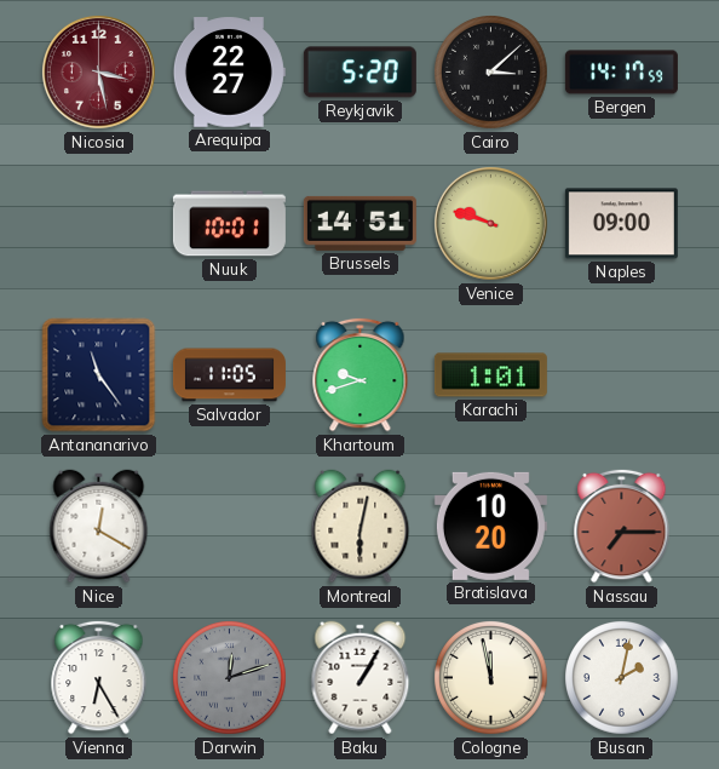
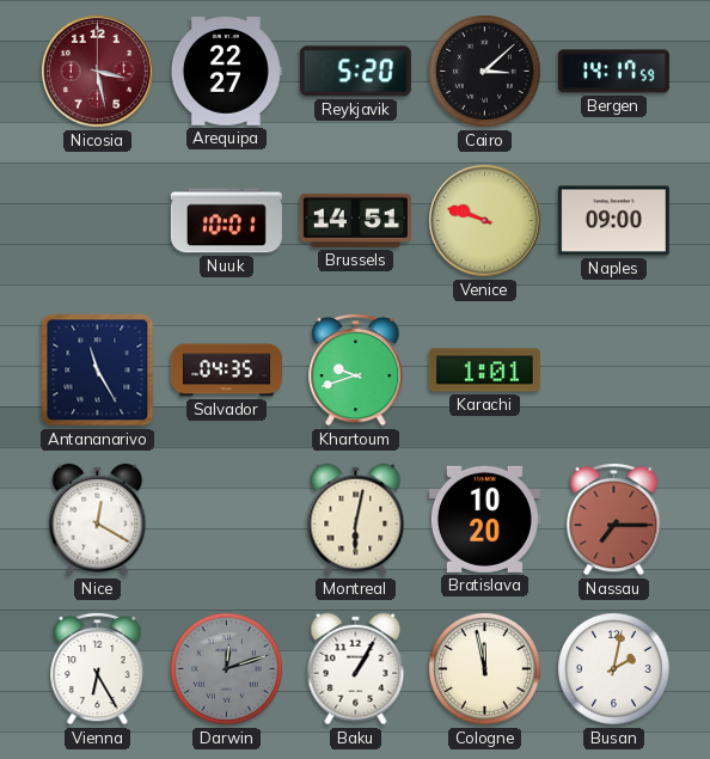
Antananarivo: 11:24 -> 11:25
Salvador: 11:05 -> 04:35
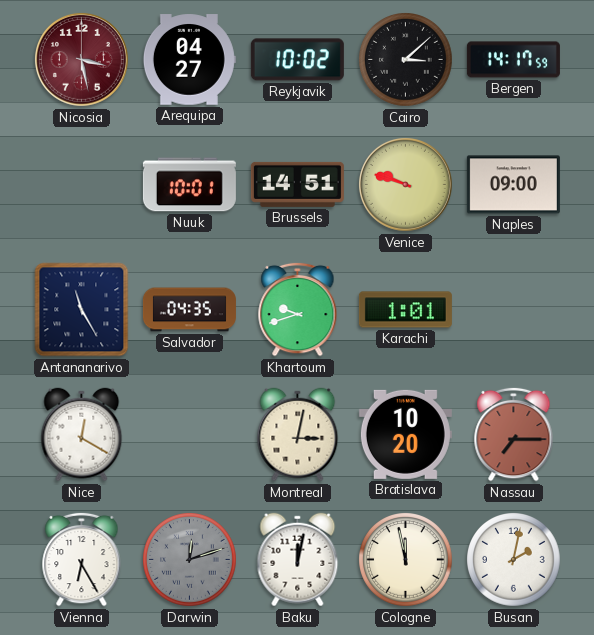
Arequipa: 22:27 -> 04:27
Reykjavik: 5:20 -> 10:02
Montreal: 6:02 -> 3:02
Baku: 1:05 -> 12:02
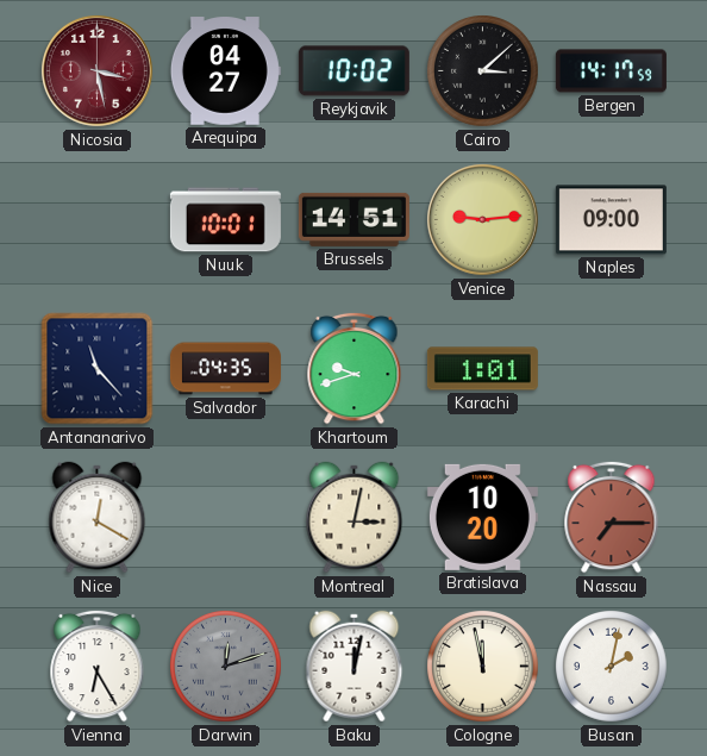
Venice: 9:48 -> 9:14
Antananarivo: 11:25 -> 11:23
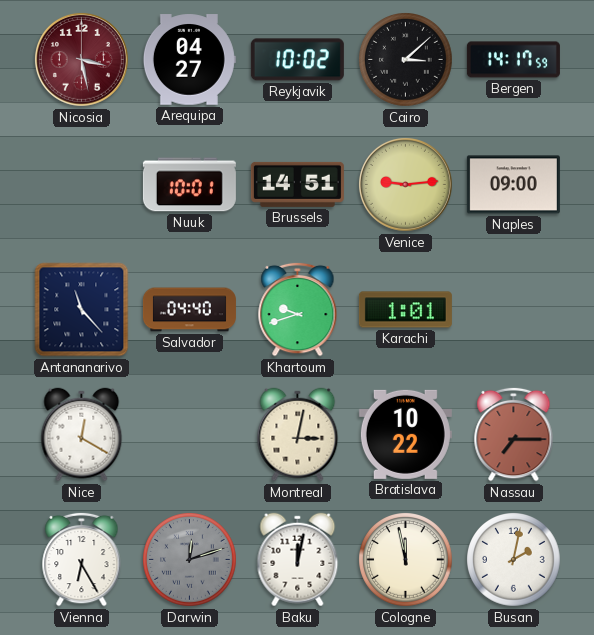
Salvador: 04:35 -> 04:40
Bratislava: 10:20 -> 10:22
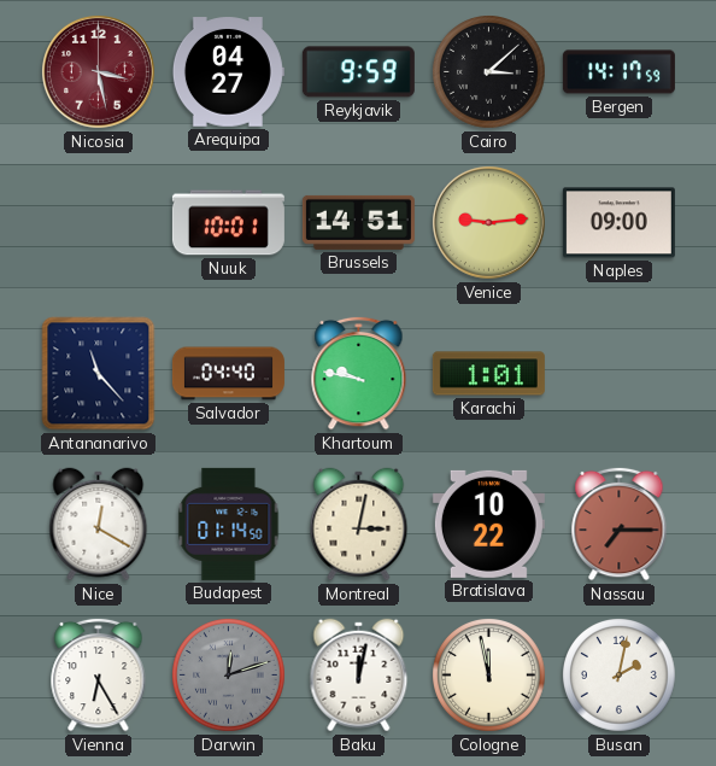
Reykjavik: 10:02 -> 9:59
Khartoum: 9:42 -> 9:47
Budapest: none -> 01:14
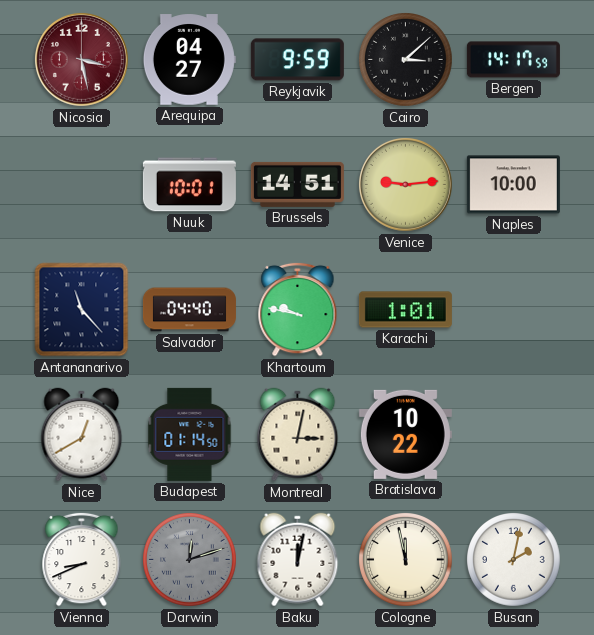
Naples: 09:00 -> 10:00
Nice: 12:20 -> 12:40
Nassau: 7:15 -> none
Vienna: 6:25 -> 8:41
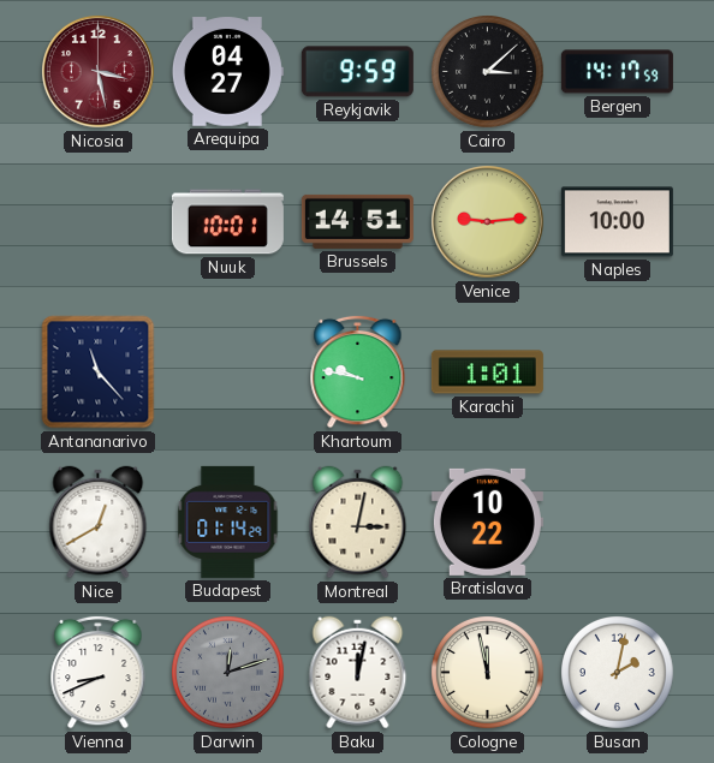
Salvador: 04:40 -> none
Budapest: 01:14:50 -> 01:14:29
